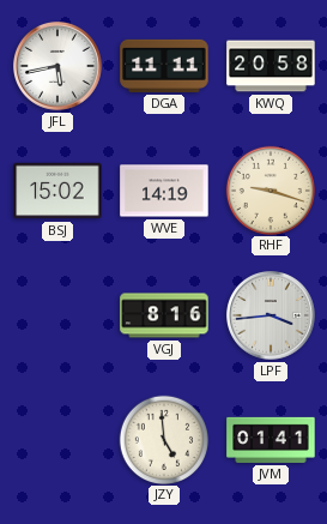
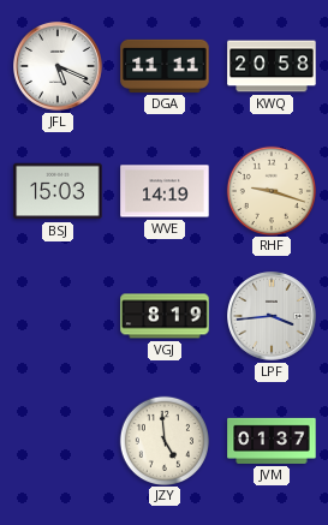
JFL: 5:43 -> 5:19
BSJ: 15:02 -> 15:03
VGJ: 8:16 -> 8:19
JVM: 01:41 -> 01:37
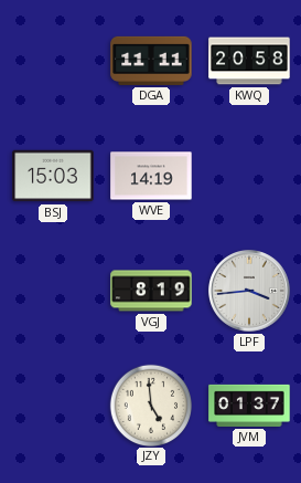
JFL: 5:19 -> none
RHF: 9:18 -> none
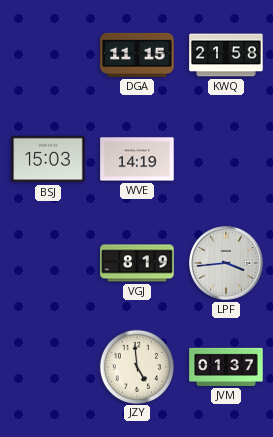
DGA: 11:11 -> 11:15
KWQ: 20:58 -> 21:58
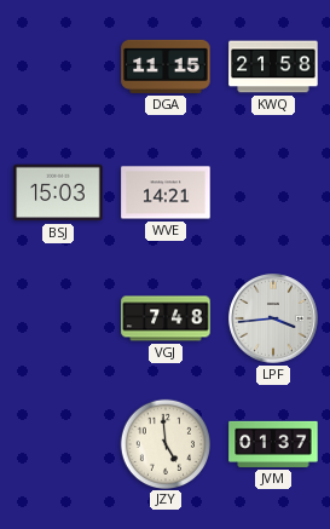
WVE: 14:19 -> 14:21
VGJ: 8:19 -> 7:48
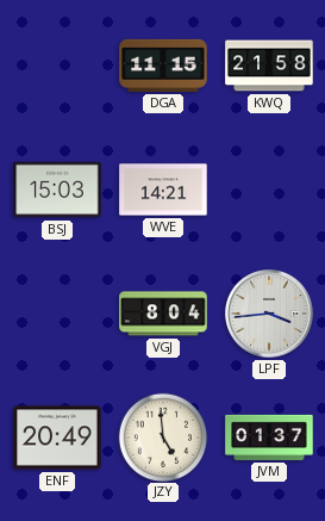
VGJ: 7:48 -> 8:04
ENF: none -> 20:49
